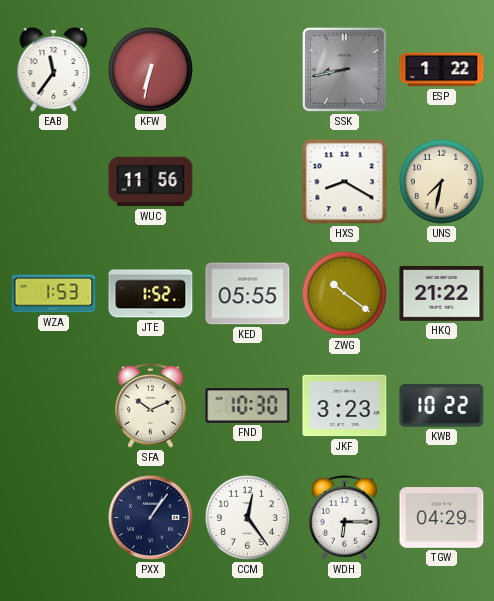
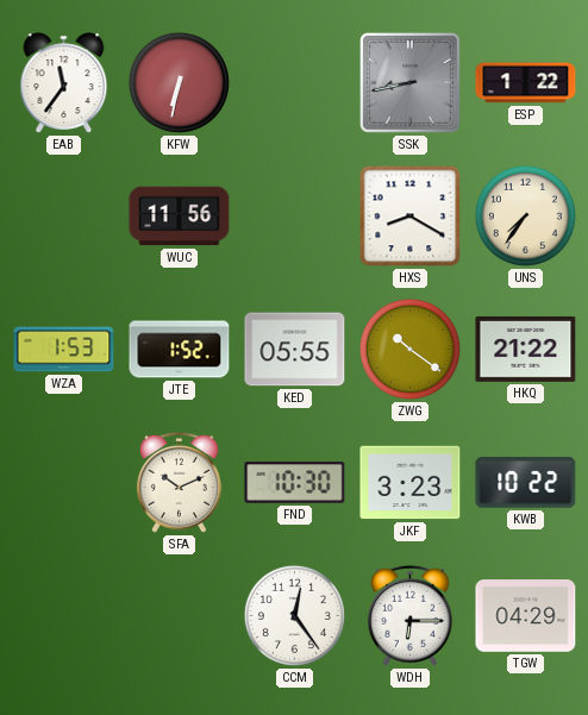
UNS: 7:32 -> 7:36
PXX: 1:06 -> none
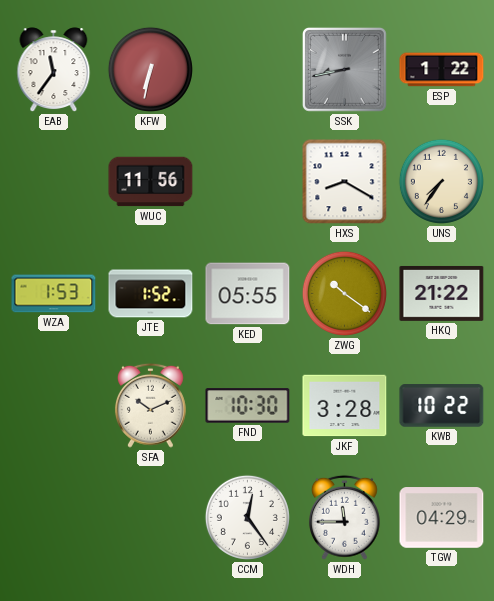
JKF: 3:23 -> 3:28
WDH: 6:15 -> 11:45
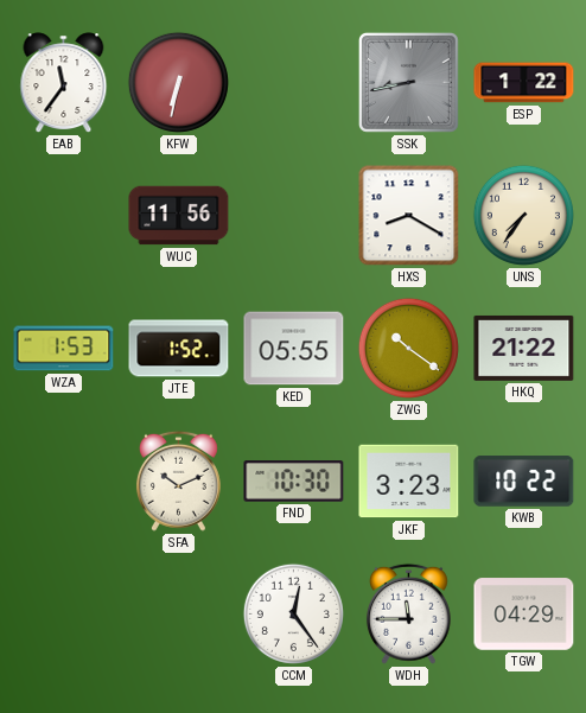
JKF: 3:28 -> 3:23
